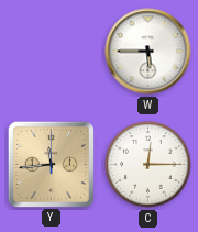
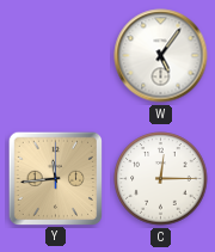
W: 5:45 -> 5:06
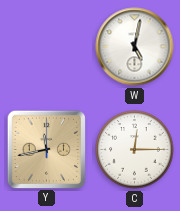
W: 5:06 -> 5:02
Y: 11:44 -> 11:43
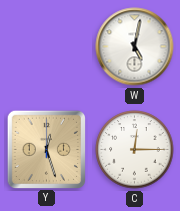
Y: 11:43 -> 12:27
